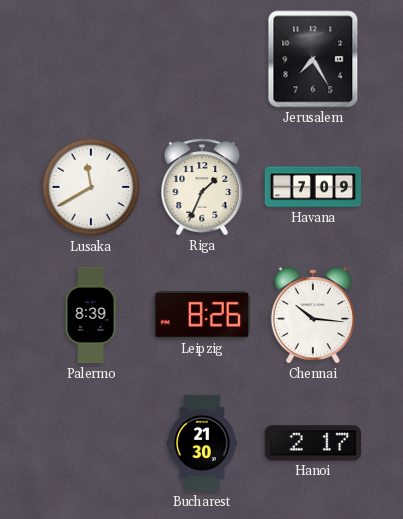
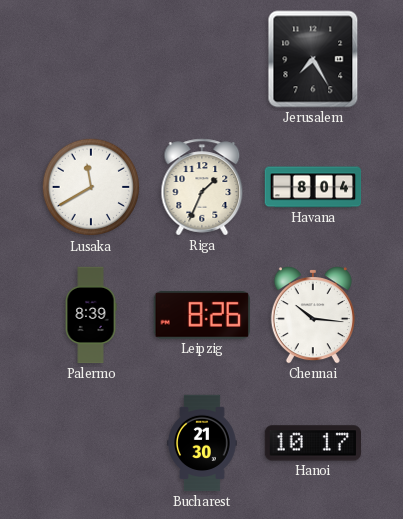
Havana: 7:09 -> 8:04
Hanoi: 2:17 -> 10:17
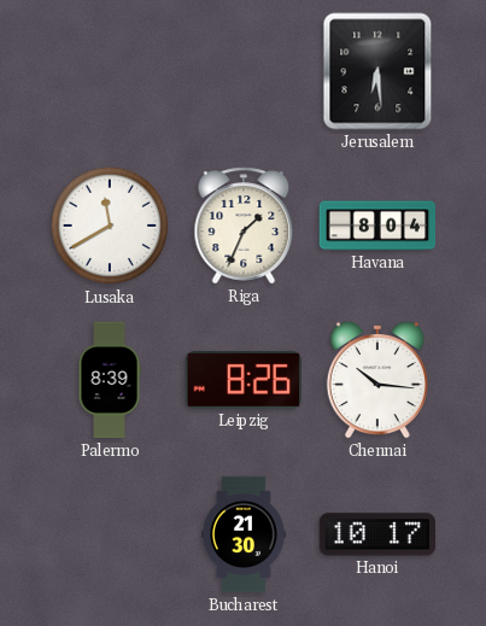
Jerusalem: 7:25 -> 6:29
